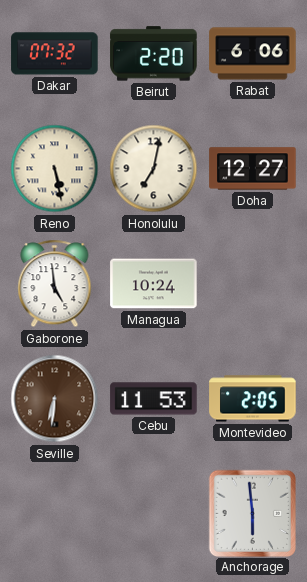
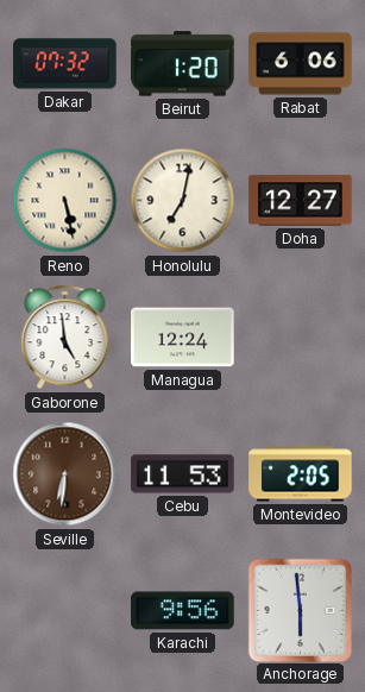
Beirut: 2:20 -> 1:20
Managua: 10:24 -> 12:24
Karachi: none -> 9:56
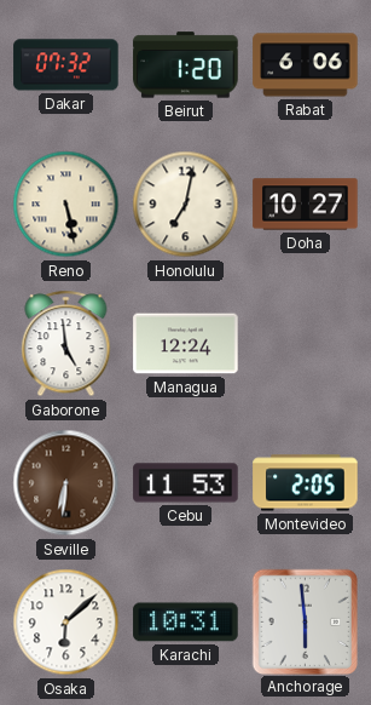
Doha: 12:27 -> 10:27
Osaka: none -> 6:08
Karachi: 9:56 -> 10:31
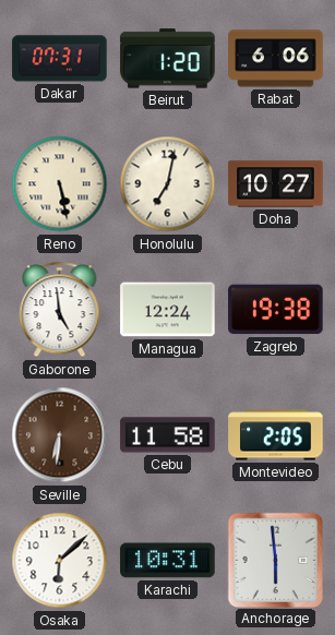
Dakar: 07:32 -> 07:31
Zagreb: none -> 19:38
Cebu: 11:53 -> 11:58
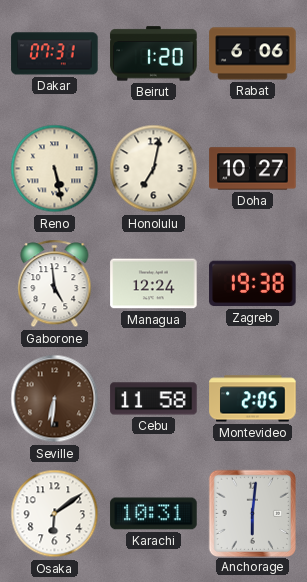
Osaka: 6:08 -> 6:09
Anchorage: 5:59 -> 6:01
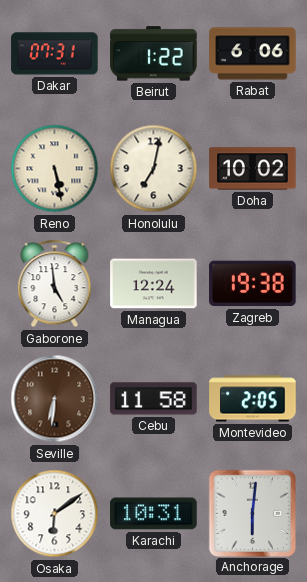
Beirut: 1:20 -> 1:22
Doha: 10:27 -> 10:02
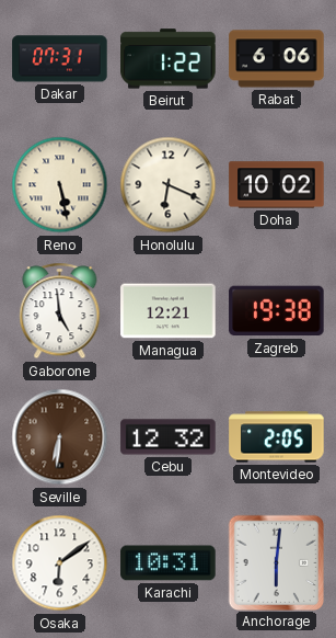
Honolulu: 7:02 -> 6:19
Managua: 12:24 -> 12:21
Cebu: 11:58 -> 12:32
